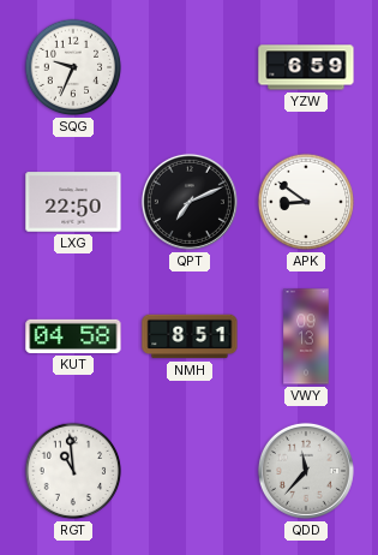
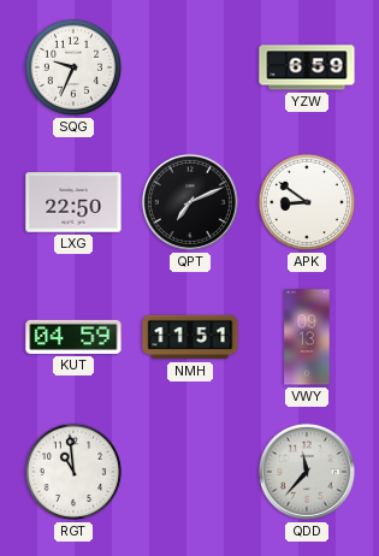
KUT: 04:58 -> 04:59
NMH: 8:51 -> 11:51
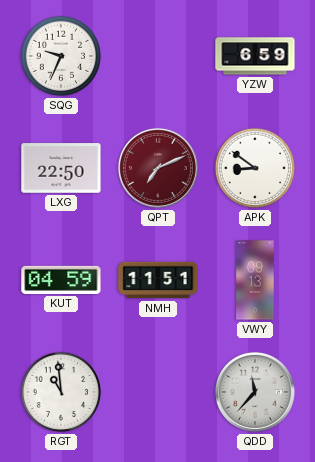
QPT dial: black -> burgundy
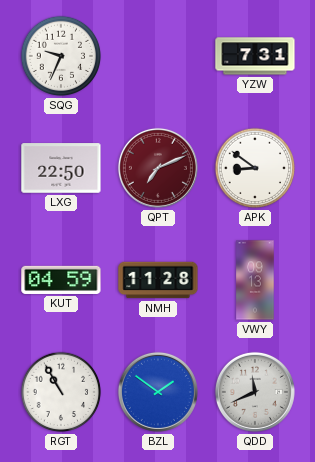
YZW: 6:59 -> 7:31
NMH: 11:51 -> 11:28
RGT: 10:59 -> 10:55
BZL: none -> 1:51
QDD: 11:37 -> 11:41
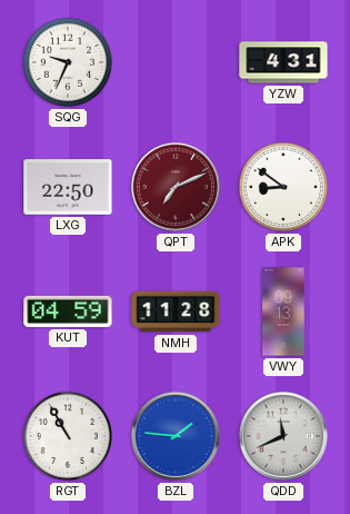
YZW: 7:31 -> 4:31
BZL: 1:51 -> 1:46
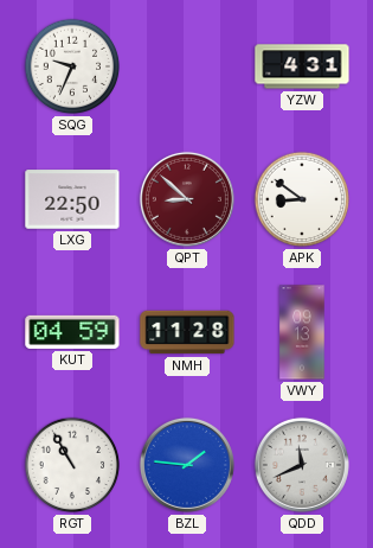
QPT: 7:11 -> 8:52
